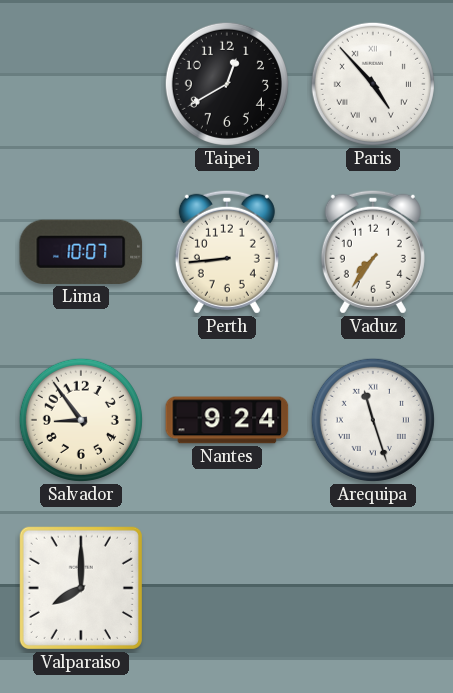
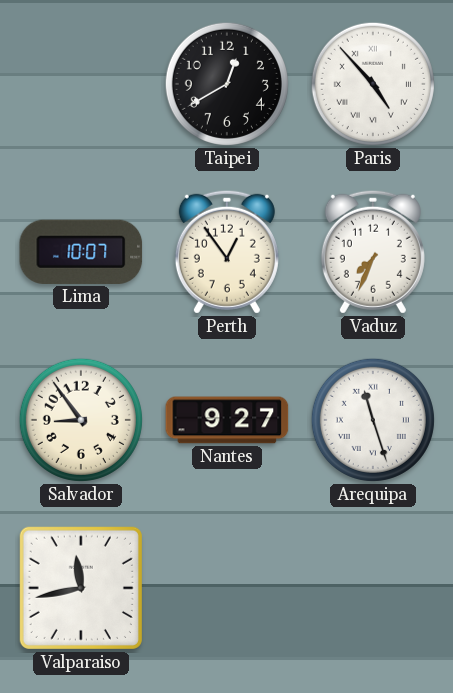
Perth: 8:44 -> 12:54
Vaduz: 7:36 -> 7:34
Nantes: 9:24 -> 9:27
Valparaiso: 8:00 -> 11:43
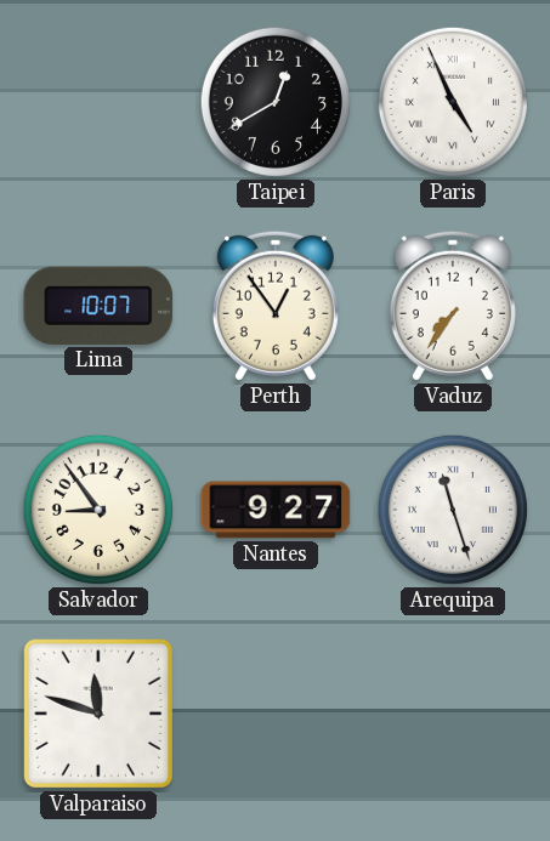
Paris: 4:53 -> 4:56
Vaduz: 7:34 -> 7:36
Valparaiso: 11:43 -> 11:48
